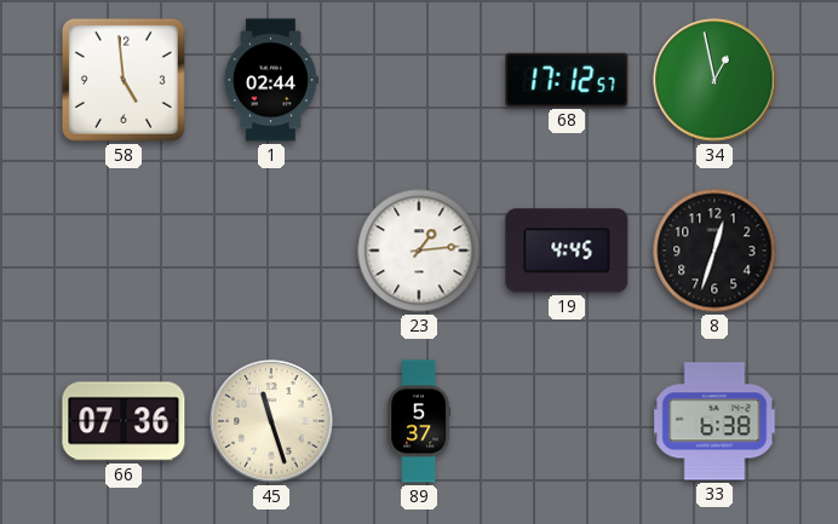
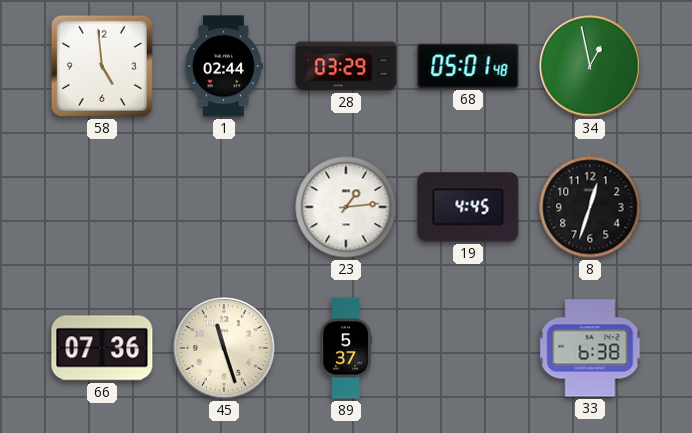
28: none -> 03:29
68: 17:12 -> 05:01
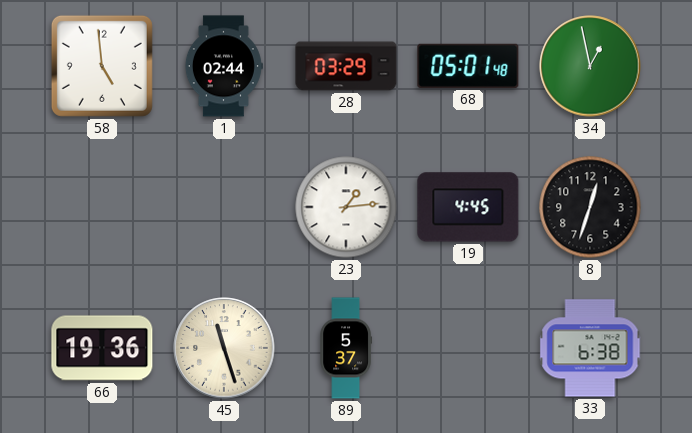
66: 07:36 -> 19:36
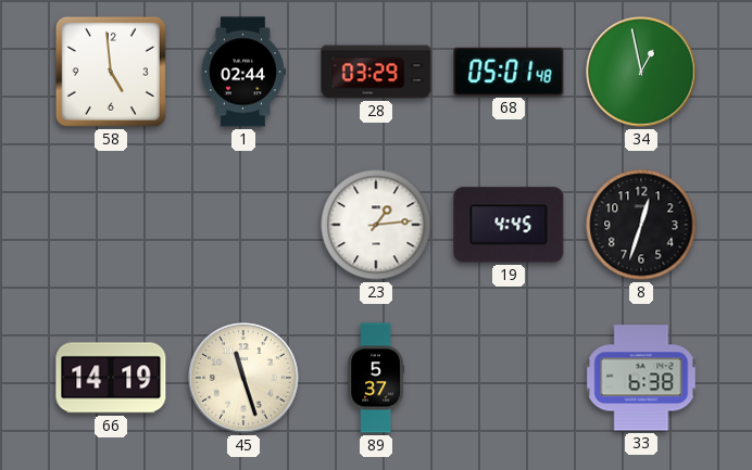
66: 19:36 -> 14:19
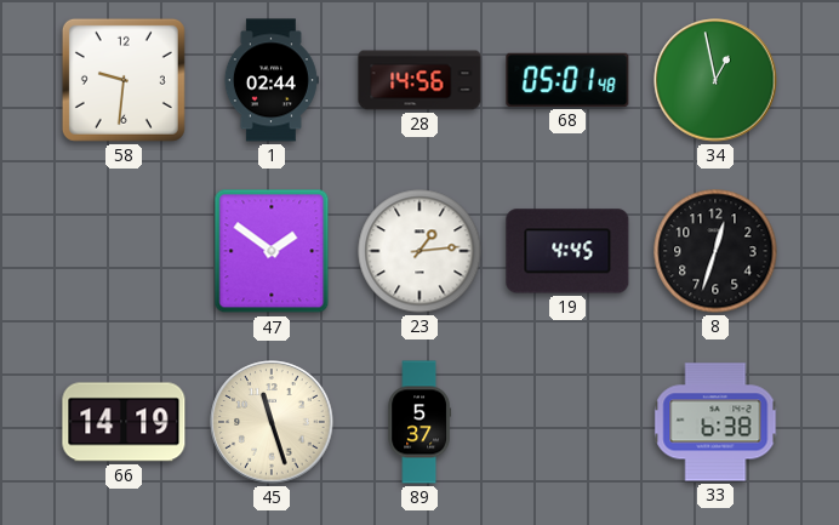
58: 4:59 -> 9:31
28: 03:29 -> 14:56
47: none -> 1:51
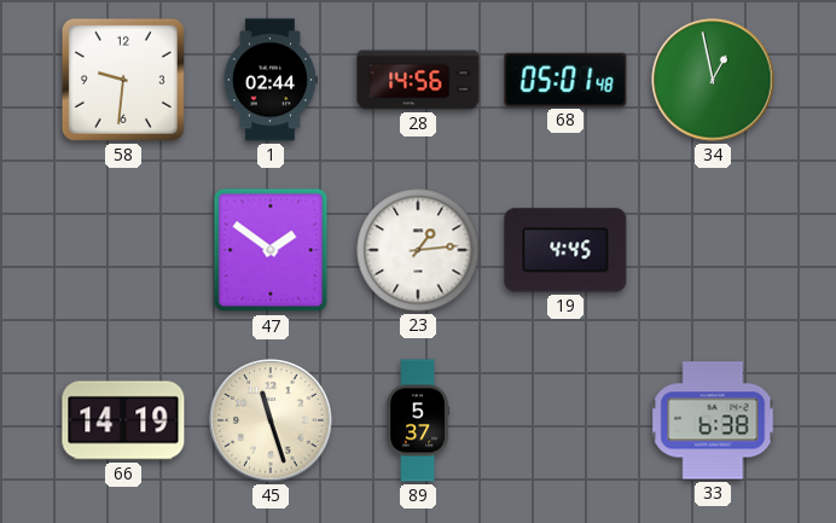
8: 12:33 -> none
